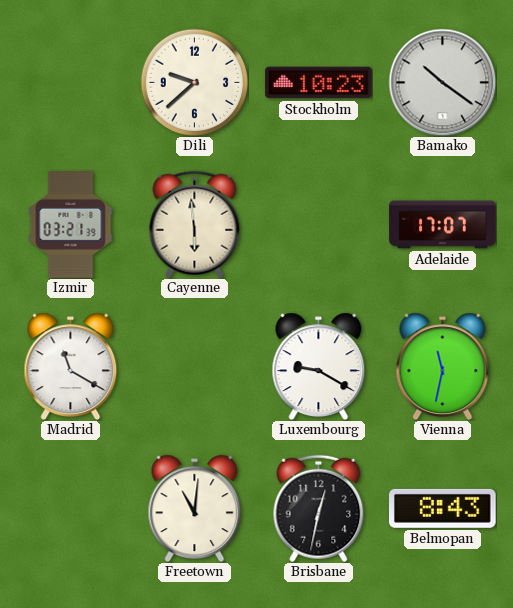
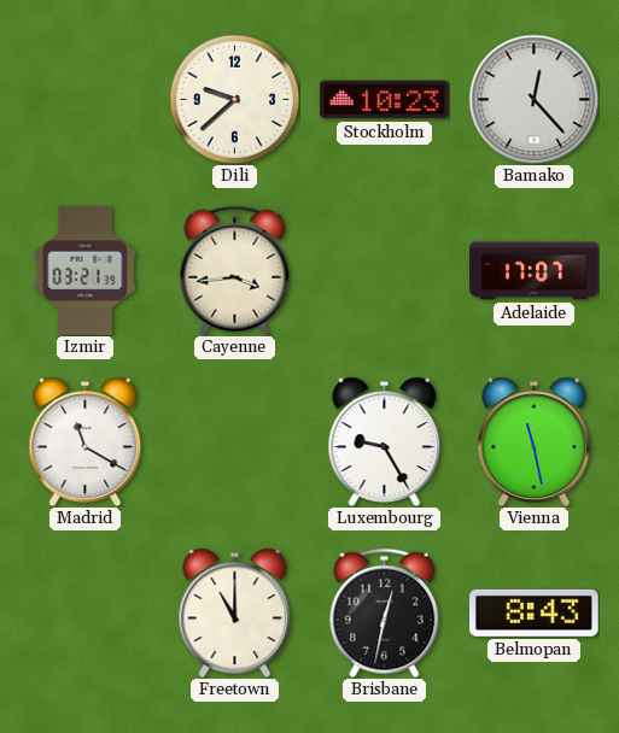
Bamako: 10:21 -> 12:23
Cayenne: 5:59 -> 3:44
Luxembourg: 9:20 -> 9:25
Vienna: 11:32 -> 11:28
Freetown: 11:01 -> 11:00
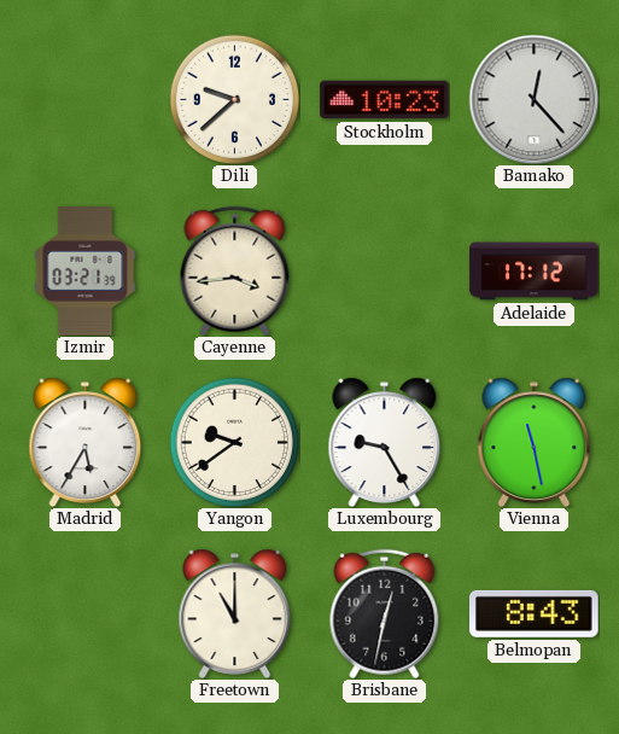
Adelaide: 17:07 -> 17:12
Madrid: 11:20 -> 5:35
Yangon: none -> 9:39
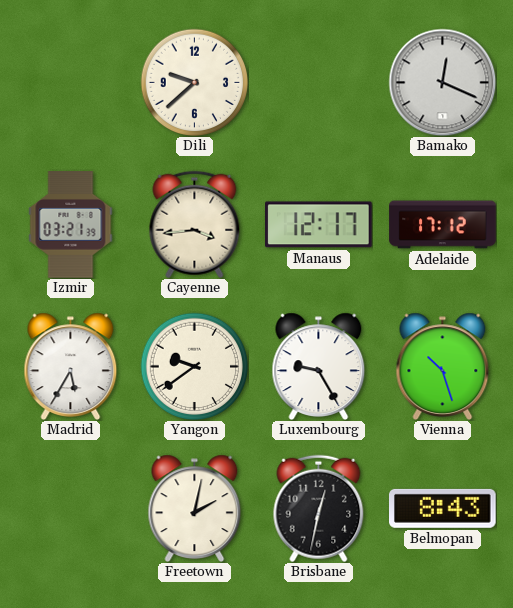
Stockholm: 10:23 -> none
Bamako: 12:23 -> 12:19
Manaus: none -> 12:17
Vienna: 11:28 -> 10:27
Freetown: 11:00 -> 2:02
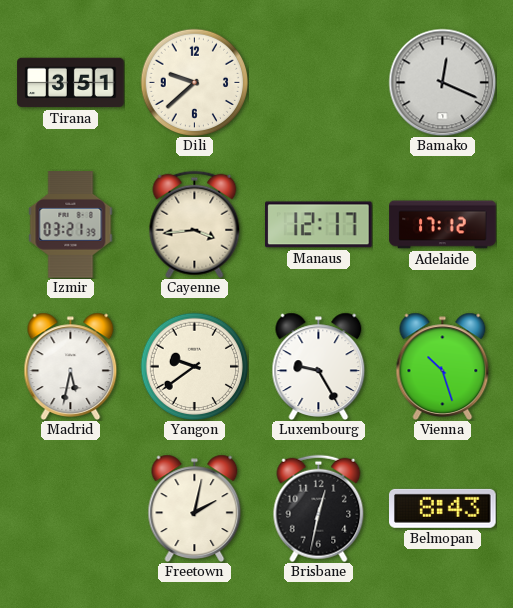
Tirana: none -> 3:51
Madrid: 5:35 -> 5:32
